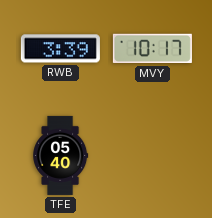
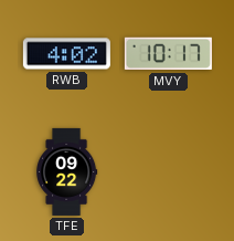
RWB: 3:39 -> 4:02
TFE: 05:40 -> 09:22
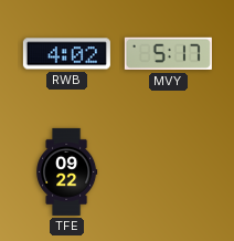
MVY: 10:17 -> 5:17
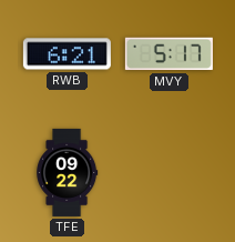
RWB: 4:02 -> 6:21
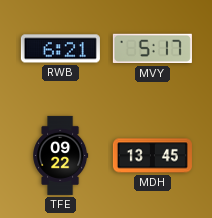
MDH: none -> 13:45
